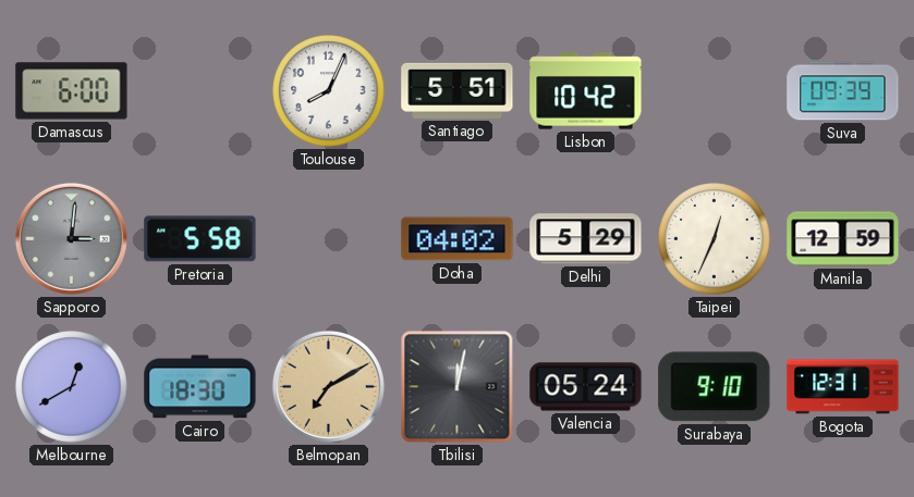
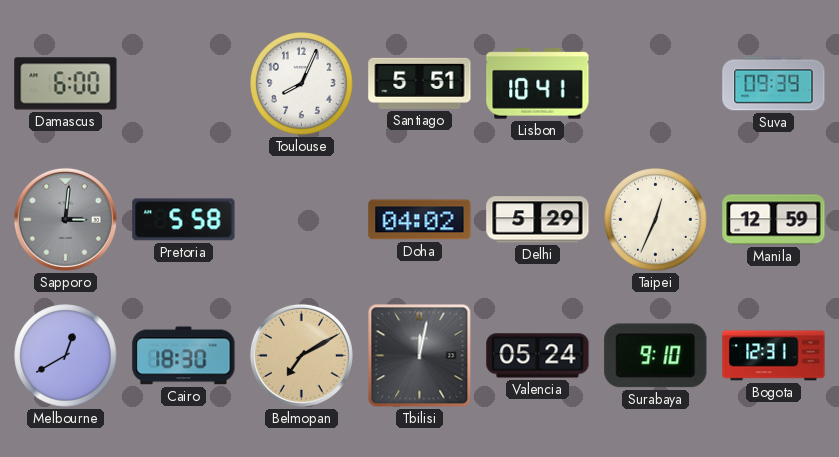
Lisbon: 10:42 -> 10:41
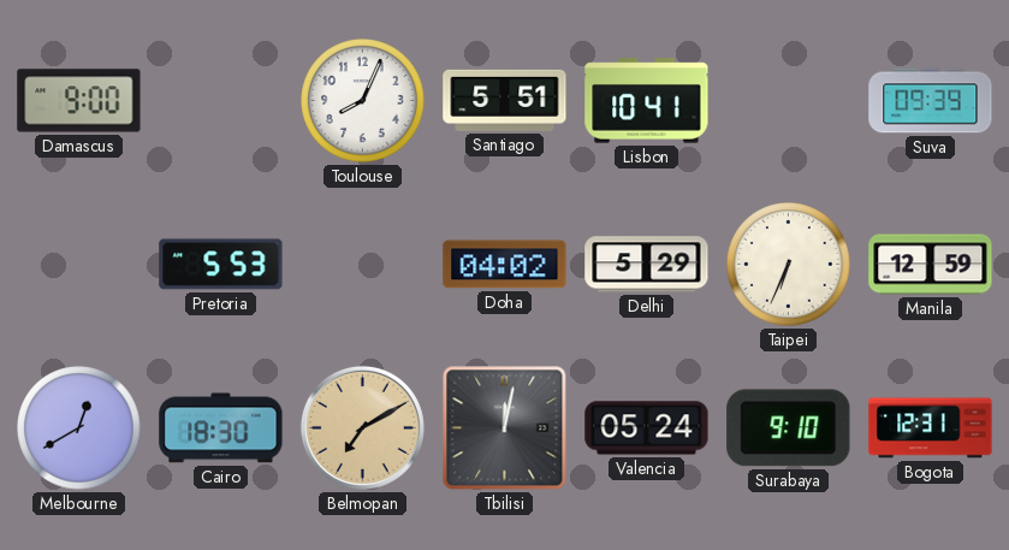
Damascus: 6:00 -> 9:00
Sapporo: 3:01 -> none
Pretoria: 5:58 -> 5:53
Taipei: 12:34 -> 6:34
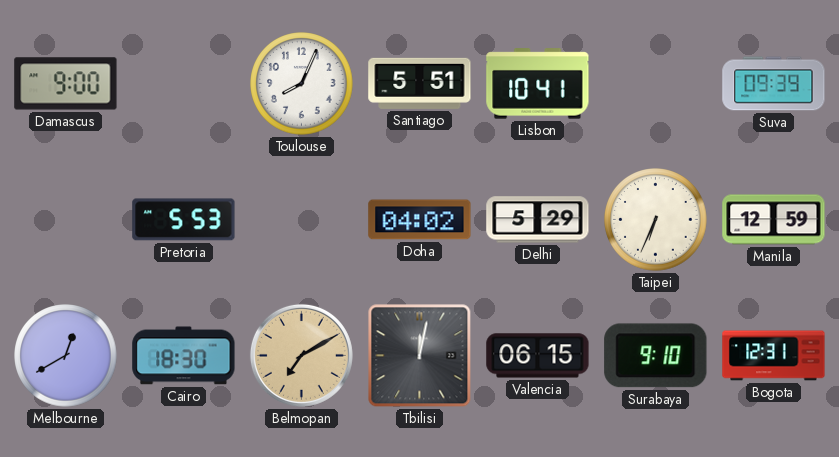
Valencia: 05:24 -> 06:15
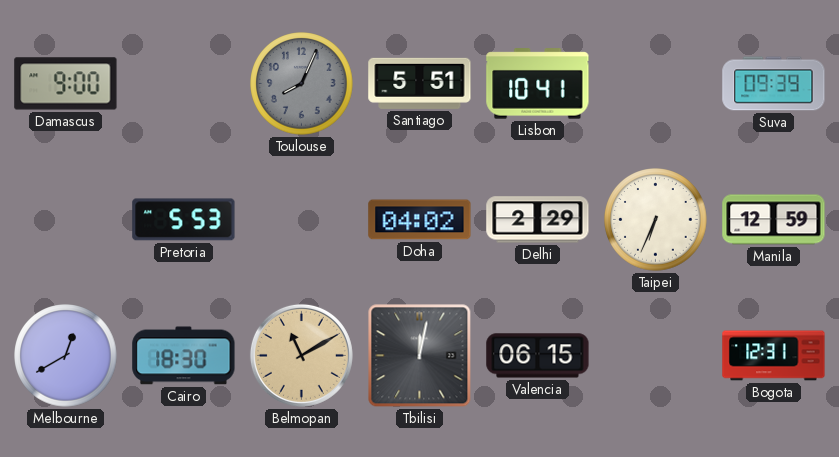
Toulouse dial: white -> grey
Delhi: 5:29 -> 2:29
Belmopan: 7:10 -> 11:10
Surabaya: 9:10 -> none
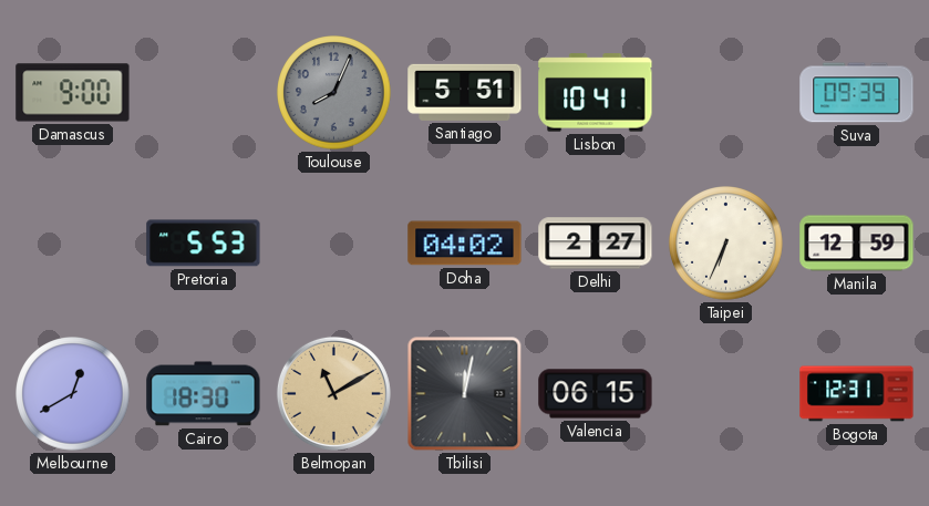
Delhi: 2:29 -> 2:27
